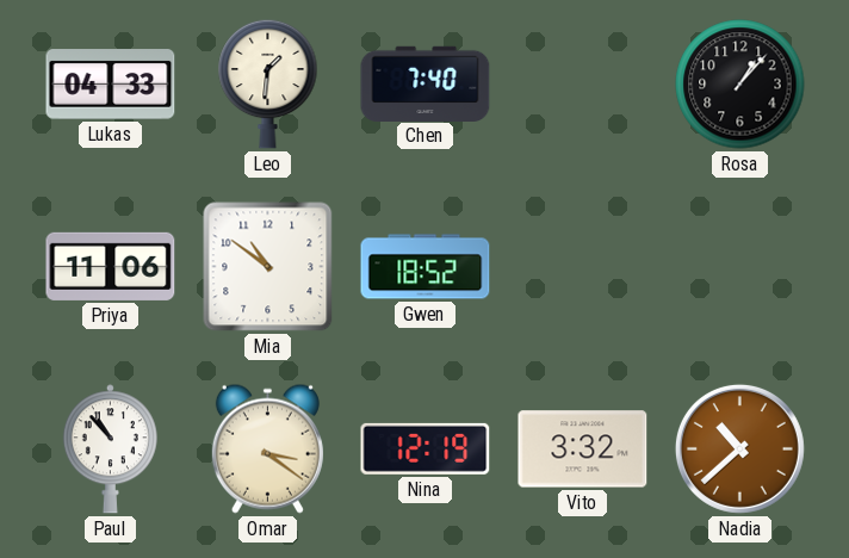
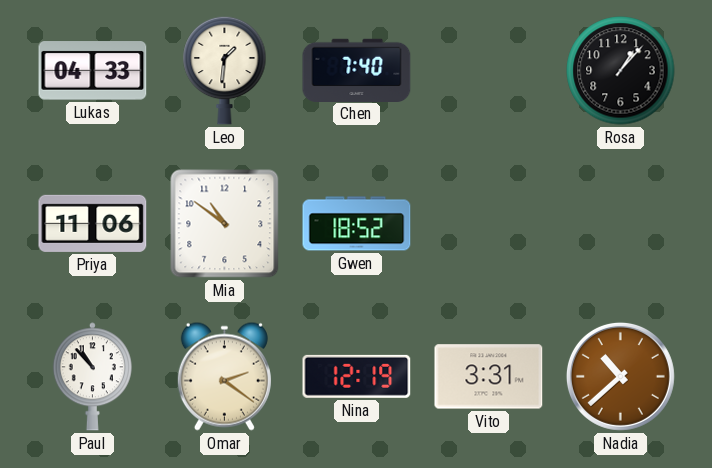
Omar: 3:21 -> 2:21
Vito: 3:32 -> 3:31
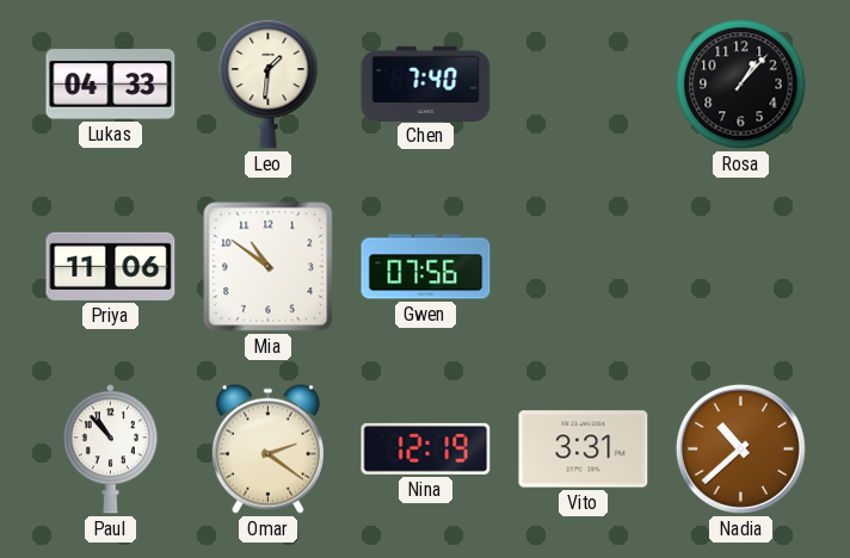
Gwen: 18:52 -> 07:56
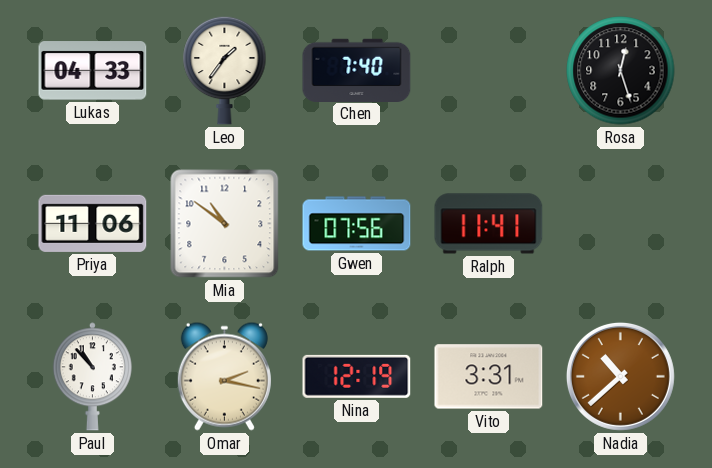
Leo: 1:31 -> 1:36
Rosa: 1:07 -> 12:27
Ralph: none -> 11:41
Omar: 2:21 -> 2:17
